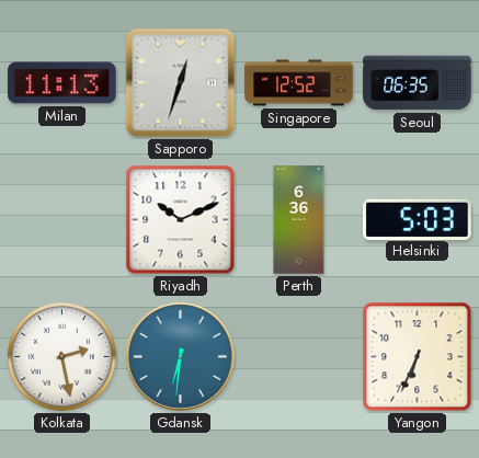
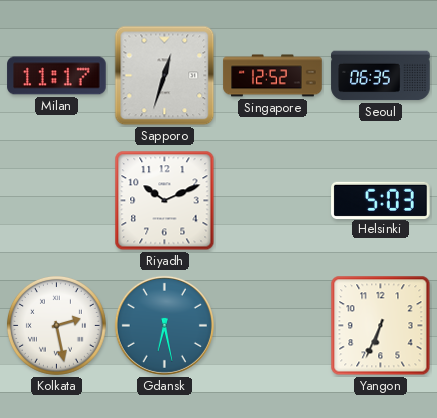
Milan: 11:13 -> 11:17
Perth: 6:36 -> none
Gdansk: 6:31 -> 6:28
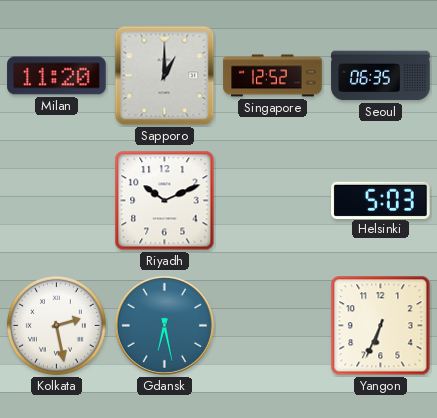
Milan: 11:17 -> 11:20
Sapporo: 12:33 -> 1:00
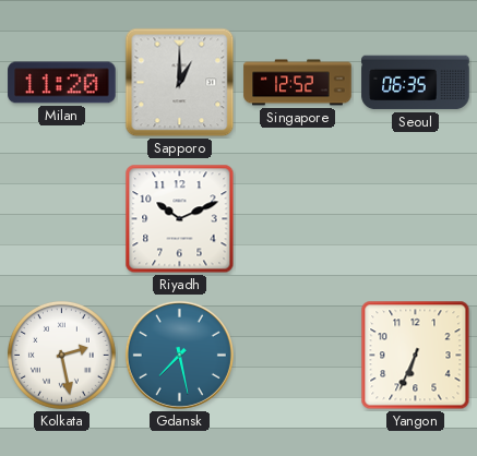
Helsinki: 5:03 -> none
Gdansk: 6:28 -> 7:28
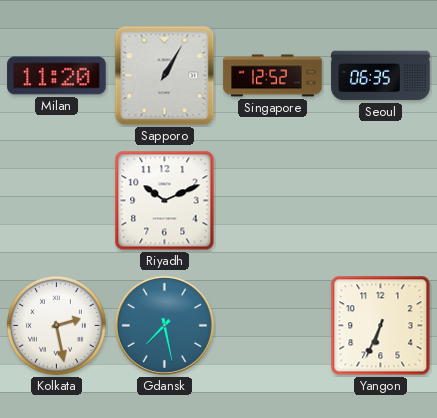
Sapporo: 1:00 -> 1:05
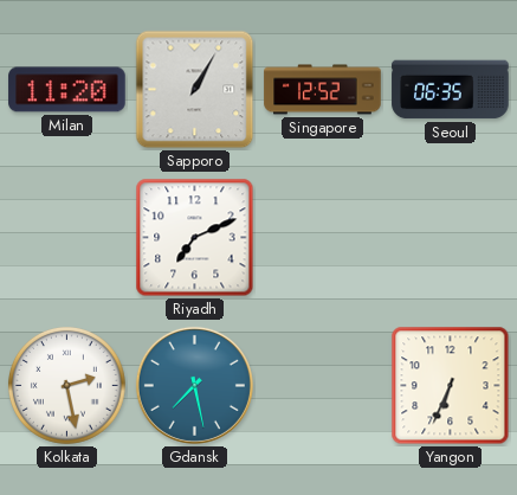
Riyadh: 10:11 -> 7:11
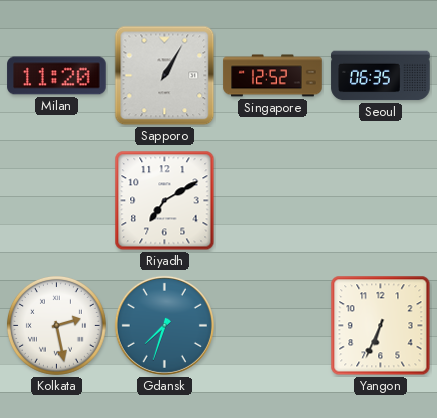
Riyadh: 7:11 -> 7:10
Gdansk: 7:28 -> 7:33
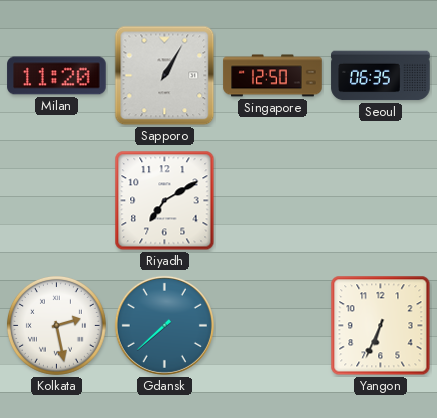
Singapore: 12:52 -> 12:50
Gdansk: 7:33 -> 7:38
